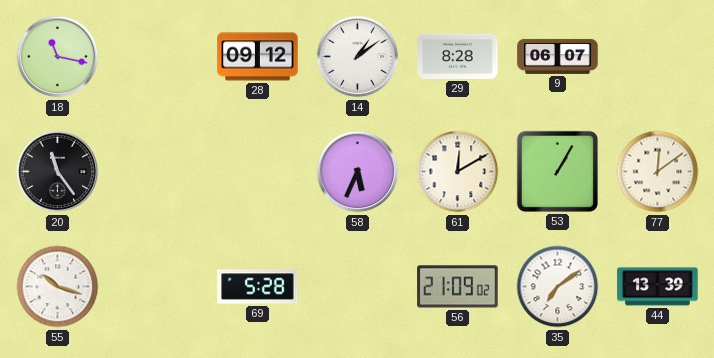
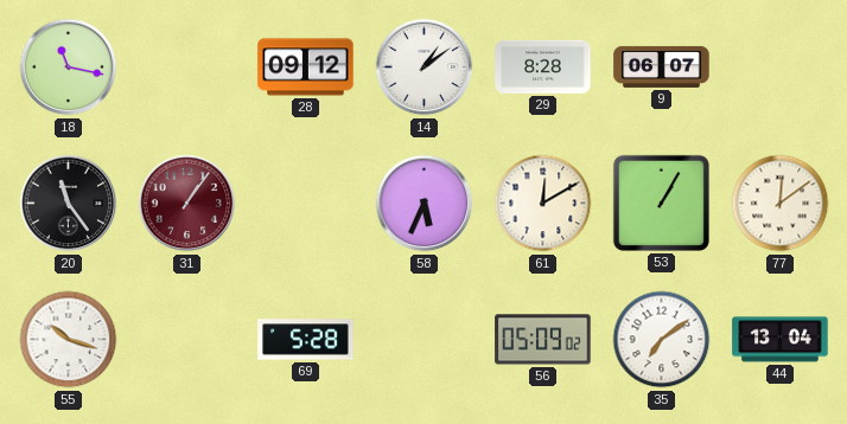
31: none -> 1:06
56: 21:09 -> 05:09
44: 13:39 -> 13:04
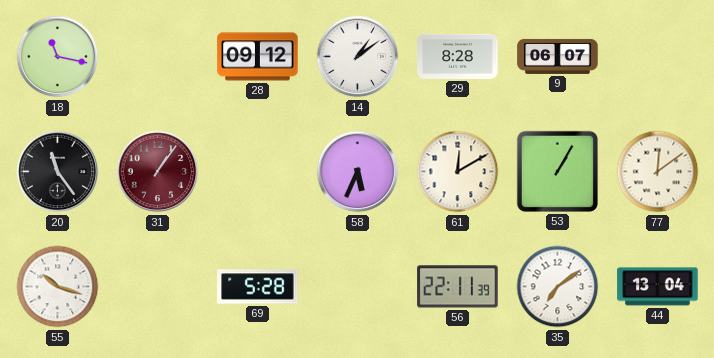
56: 05:09 -> 22:11
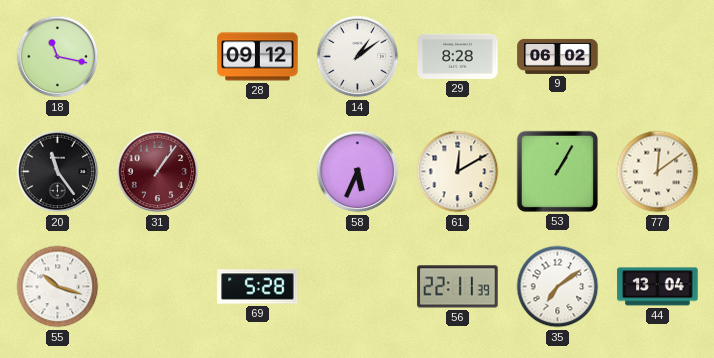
9: 06:07 -> 06:02
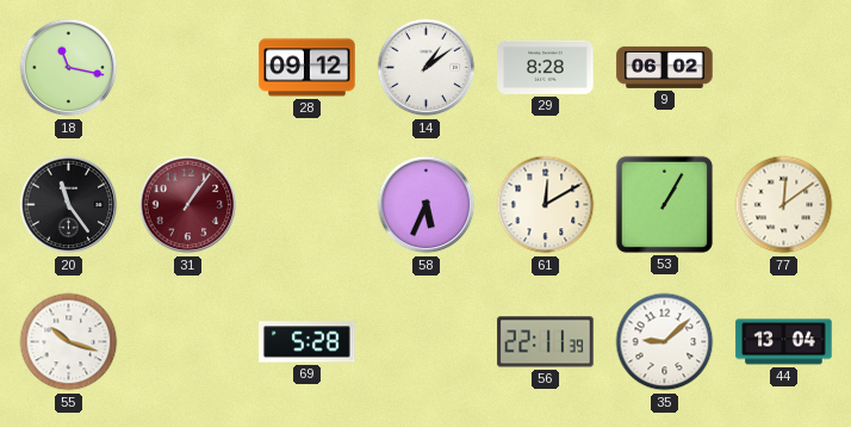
35: 7:09 -> 9:08
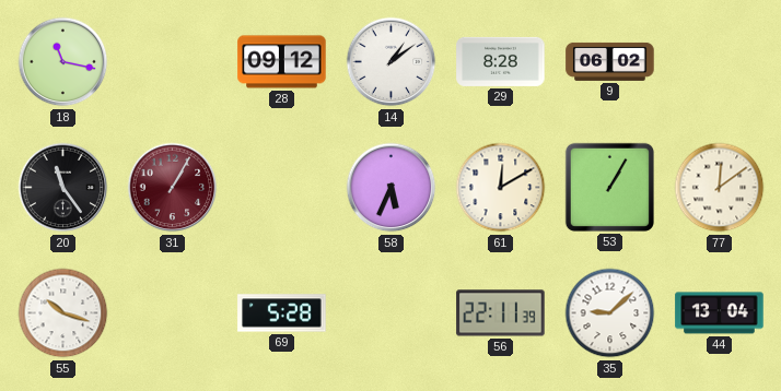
31: 1:06 -> 1:05
